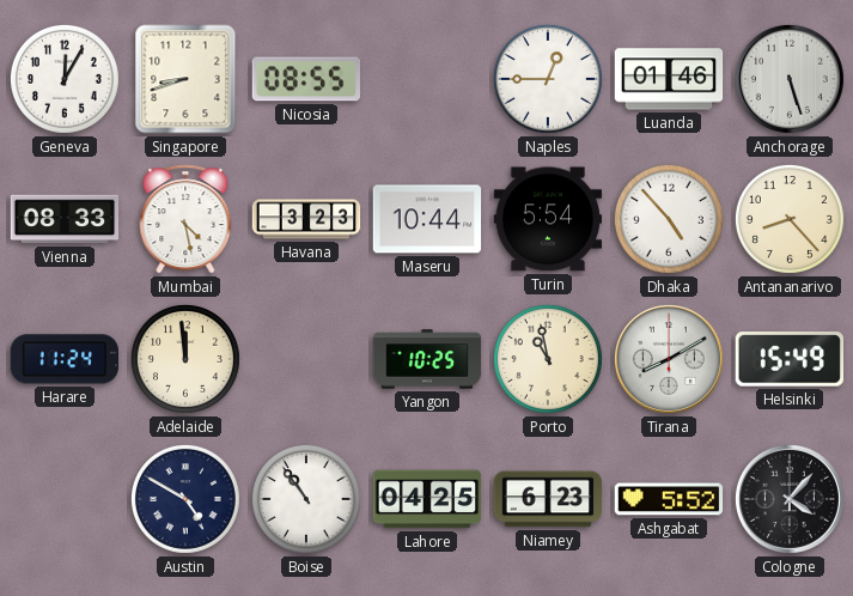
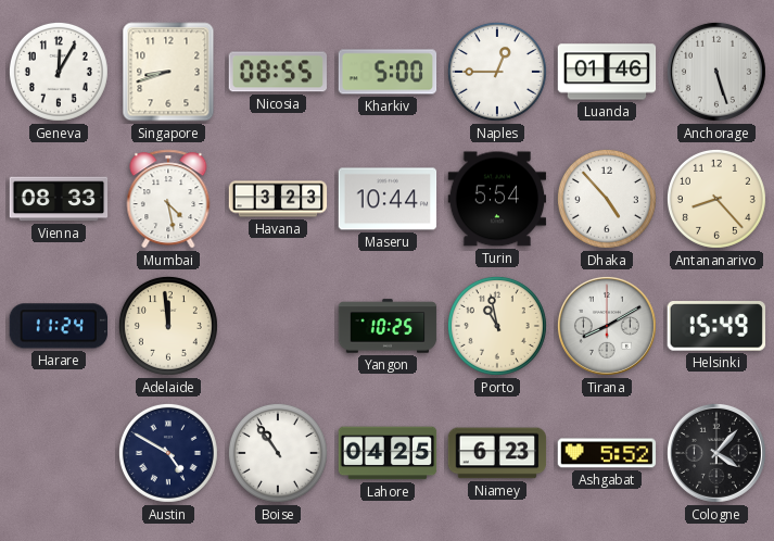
Kharkiv: none -> 5:00
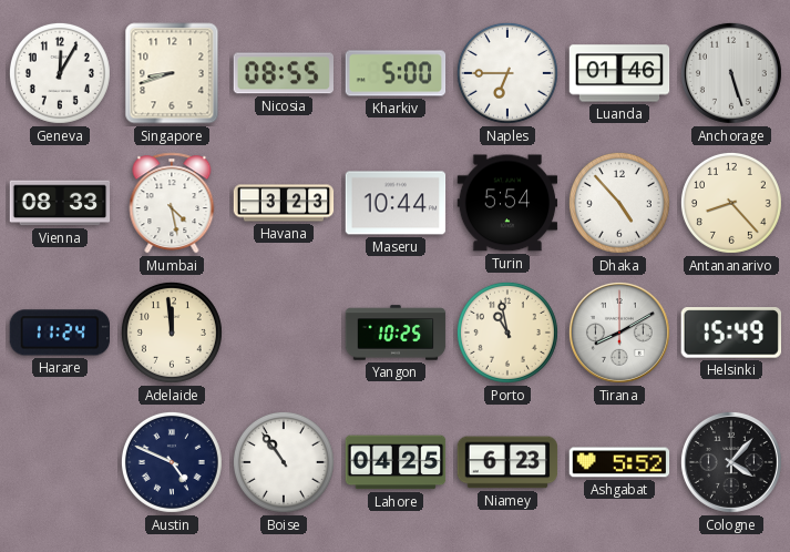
Naples: 12:45 -> 6:45
Austin: 4:50 -> 4:49
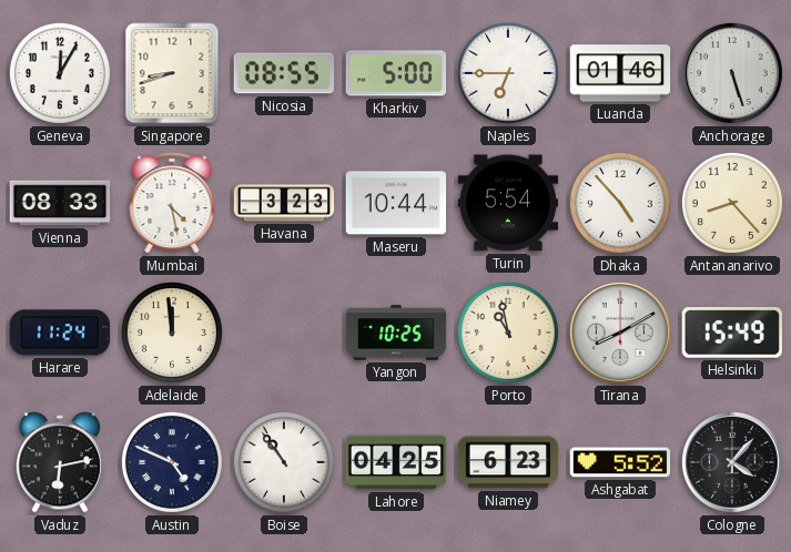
Vaduz: none -> 6:13
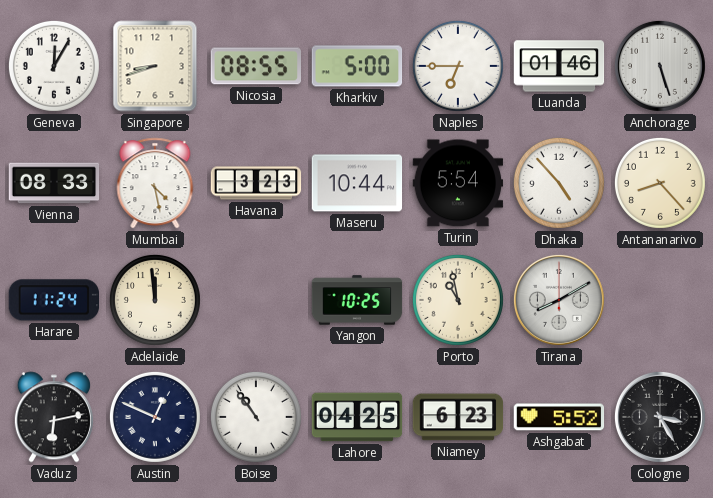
Helsinki: 15:49 -> none
Austin: 4:49 -> 12:49
Cologne: 4:07 -> 3:25
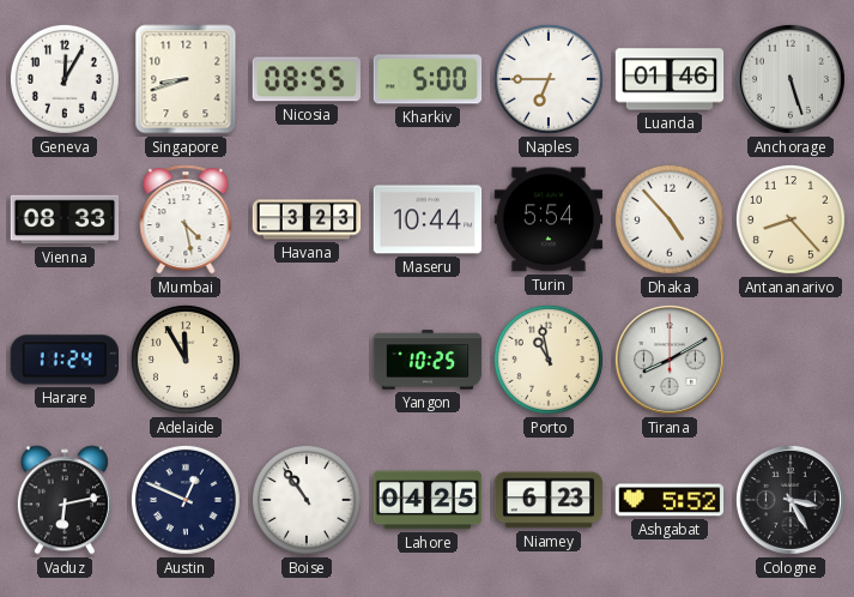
Adelaide: 11:59 -> 11:55
